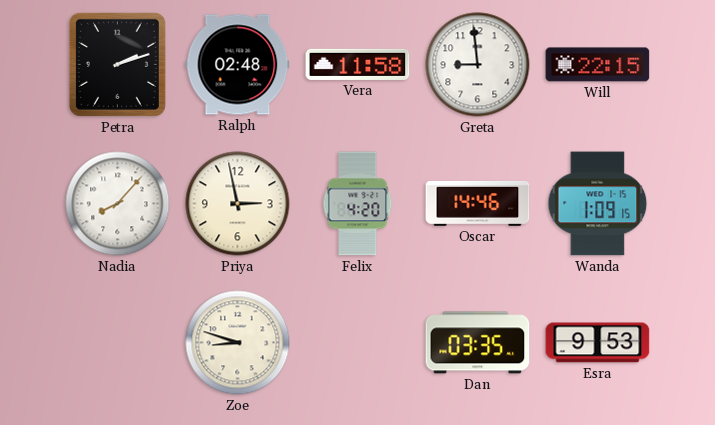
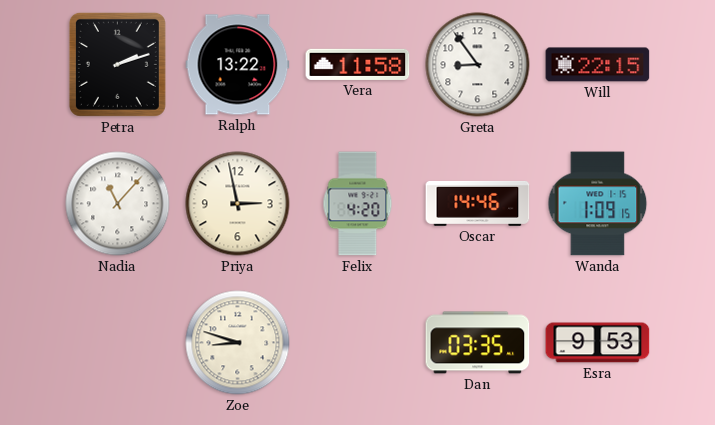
Ralph: 02:48 -> 13:22
Greta: 8:59 -> 8:54
Nadia: 8:07 -> 11:07
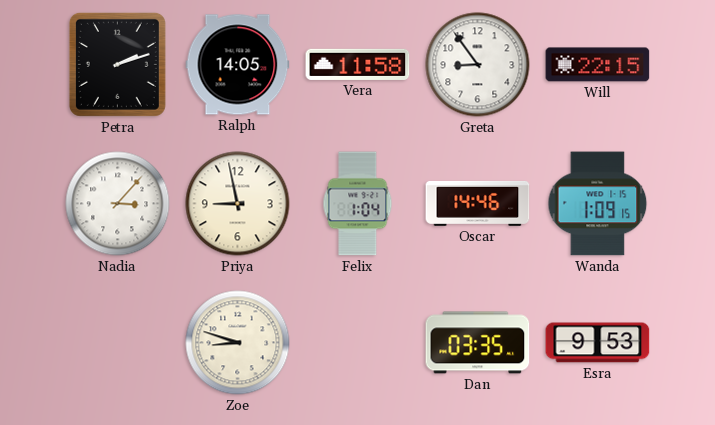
Ralph: 13:22 -> 14:05
Nadia: 11:07 -> 3:07
Priya: 2:58 -> 8:58
Felix: 4:20 -> 1:04
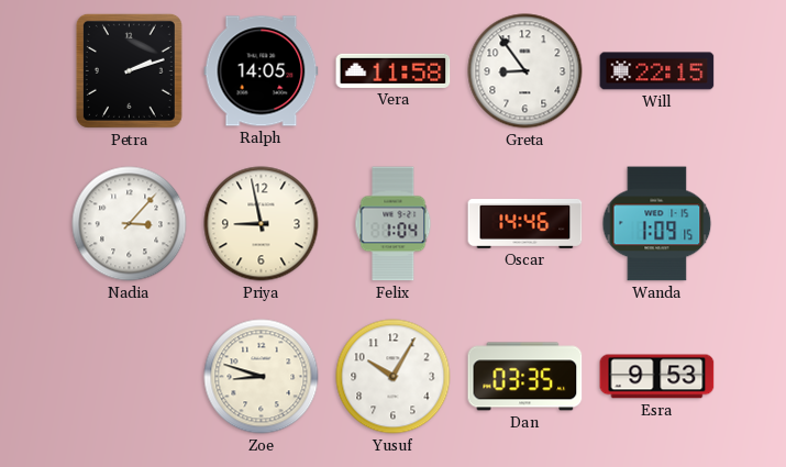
Yusuf: none -> 10:05
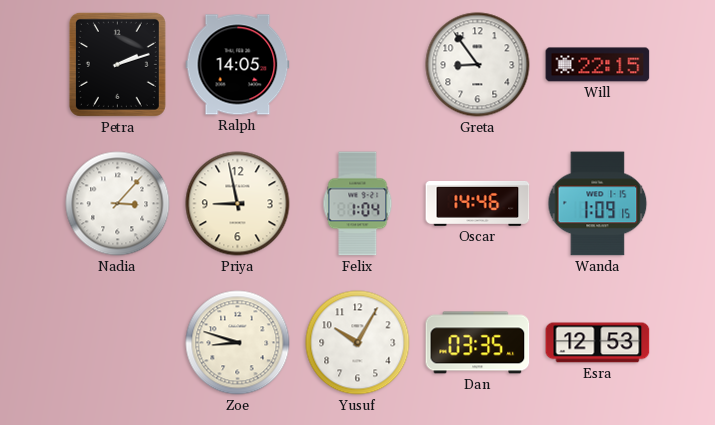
Vera: 11:58 -> none
Esra: 9:53 -> 12:53
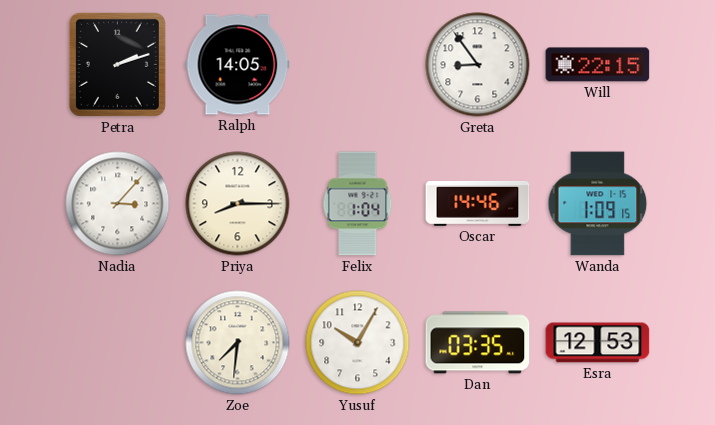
Priya: 8:58 -> 8:15
Zoe: 8:48 -> 7:31
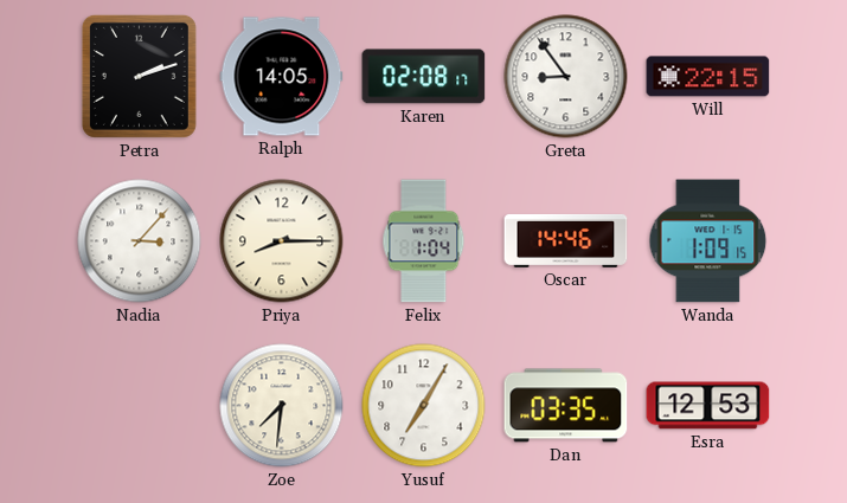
Karen: none -> 02:08
Yusuf: 10:05 -> 7:05
